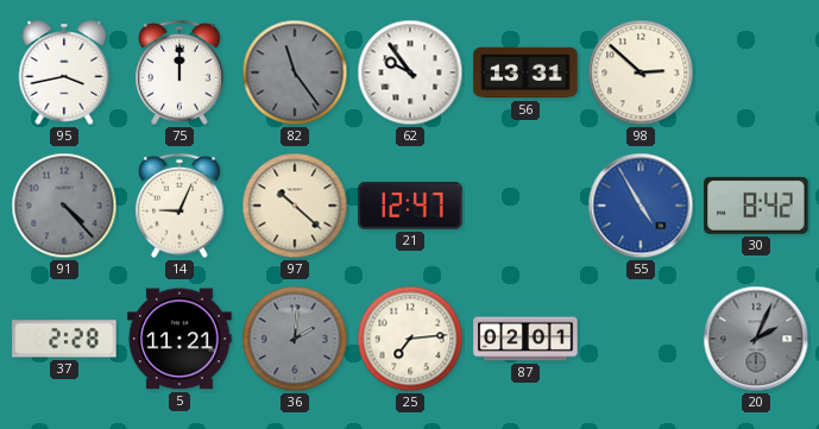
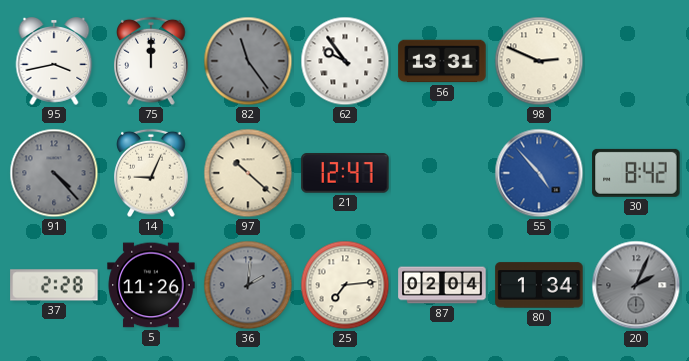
98: 2:52 -> 2:49
55: 4:55 -> 4:53
5: 11:21 -> 11:26
87: 02:01 -> 02:04
80: none -> 1:34
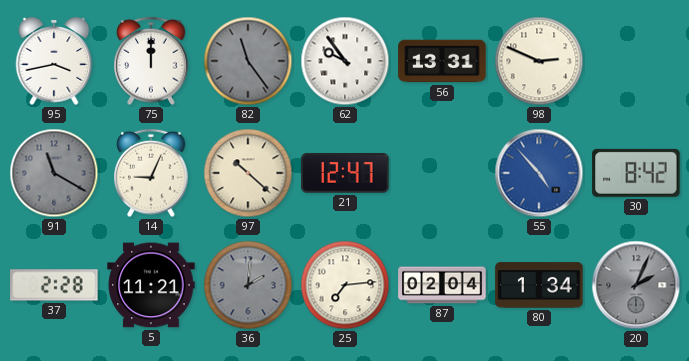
91: 4:23 -> 11:20
5: 11:26 -> 11:21
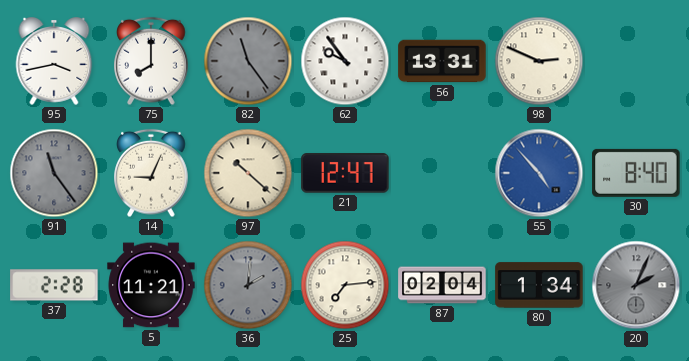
75: 12:00 -> 8:00
91: 11:20 -> 11:24
30: 8:42 -> 8:40
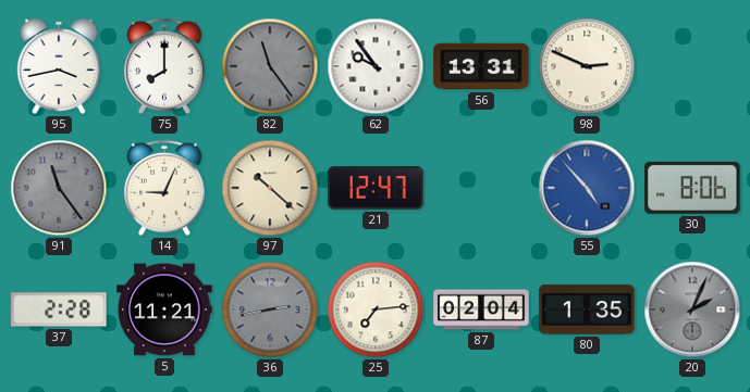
30: 8:40 -> 8:06
36: 2:01 -> 2:43
80: 1:34 -> 1:35
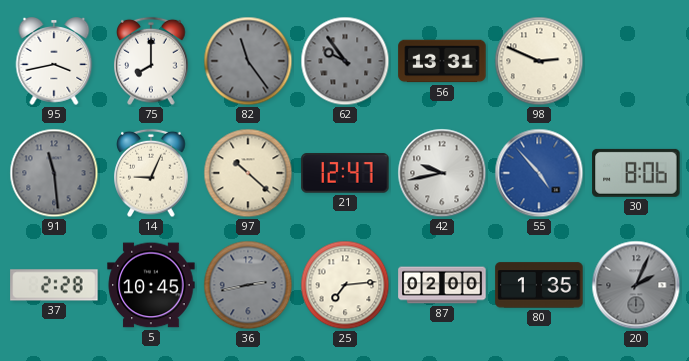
62 dial: white -> grey
91: 11:24 -> 11:29
42: none -> 9:43
5: 11:21 -> 10:45
87: 02:04 -> 02:00
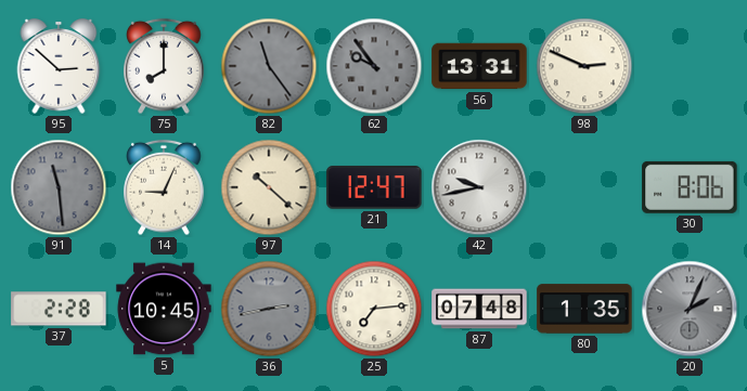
95: 3:43 -> 2:52
55: 4:53 -> none
87: 02:00 -> 07:48
